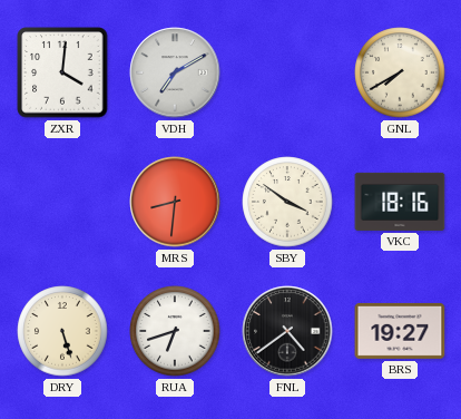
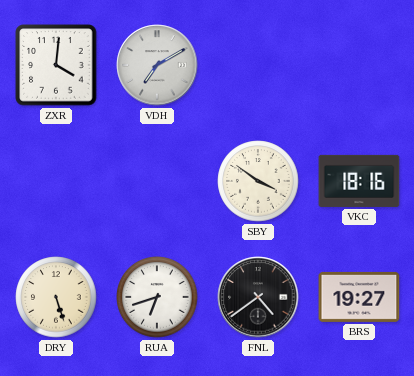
GNL: 7:40 -> none
MRS: 8:31 -> none
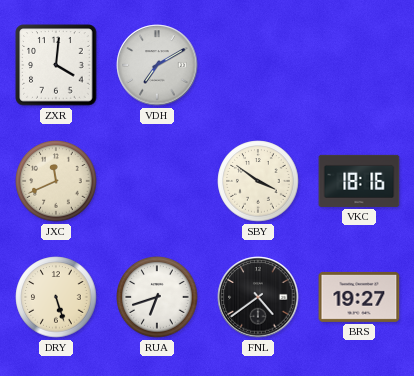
JXC: none -> 11:41
